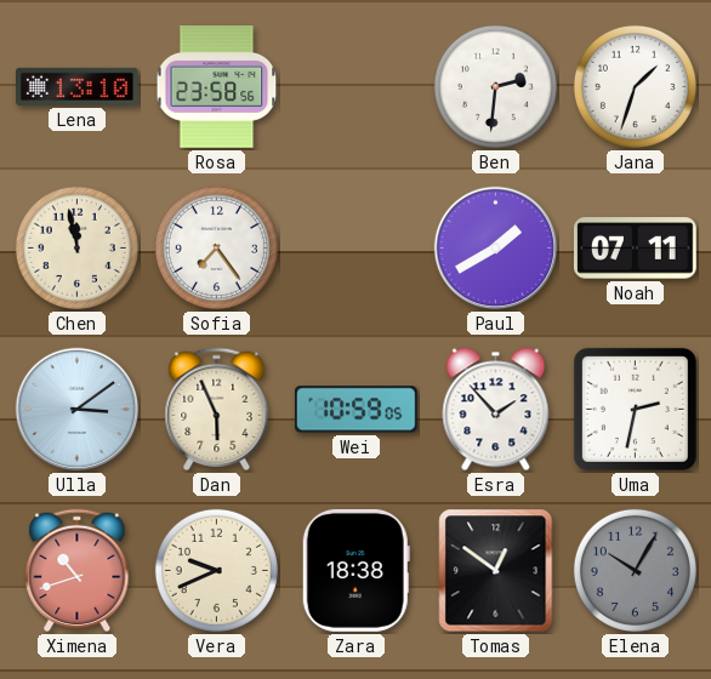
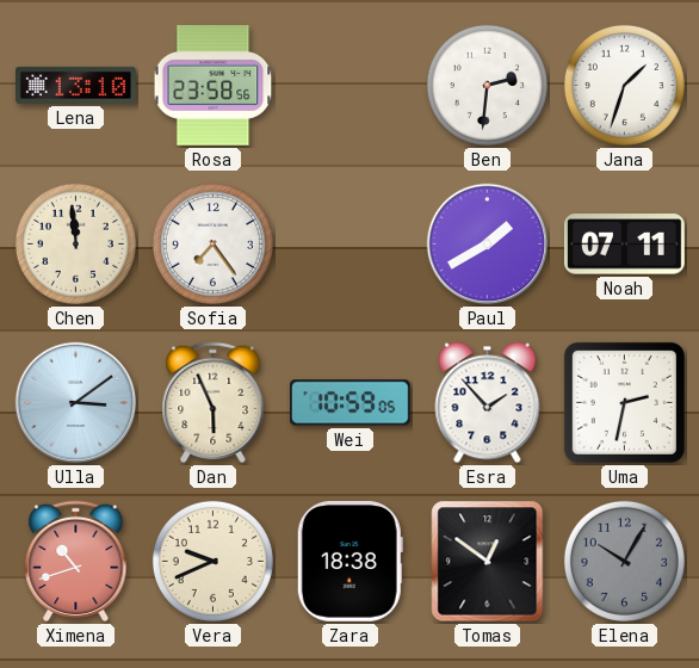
Chen: 11:58 -> 11:59
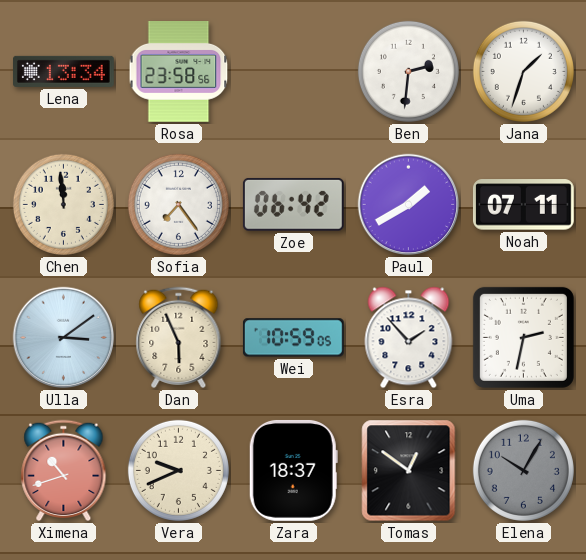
Lena: 13:10 -> 13:34
Zoe: none -> 06:42
Zara: 18:38 -> 18:37
